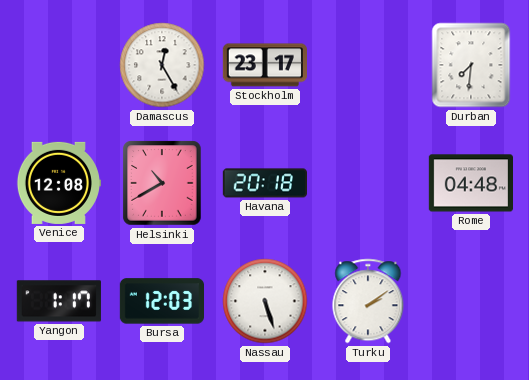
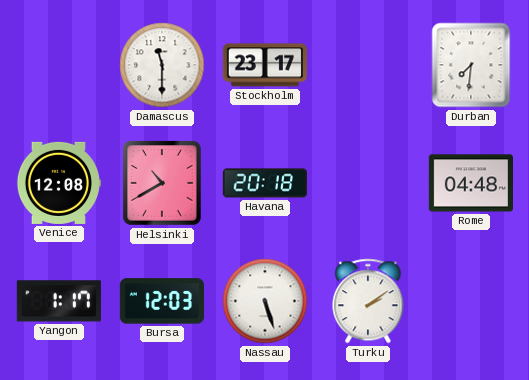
Damascus: 12:25 -> 11:30
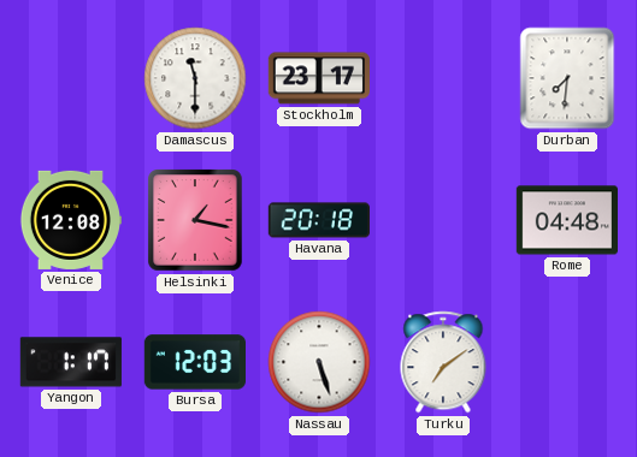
Helsinki: 10:40 -> 1:17
Turku: 2:09 -> 7:09
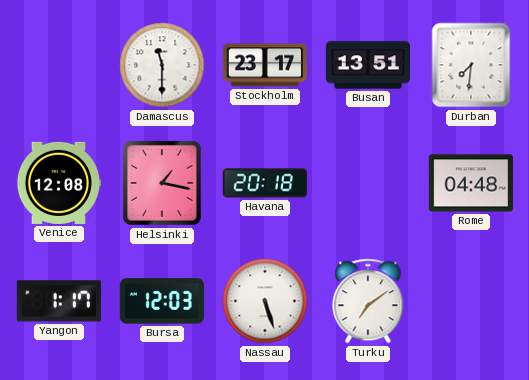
Busan: none -> 13:51
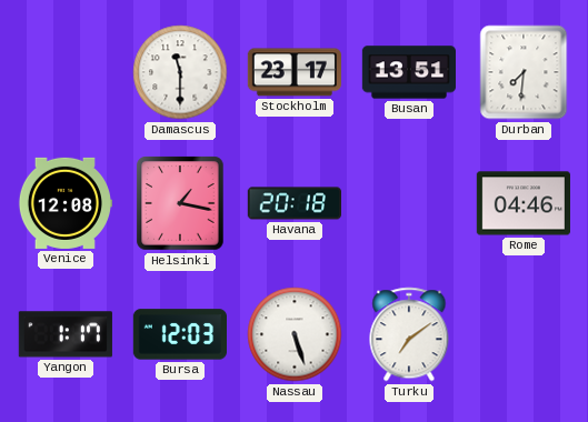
Rome: 04:48 -> 04:46
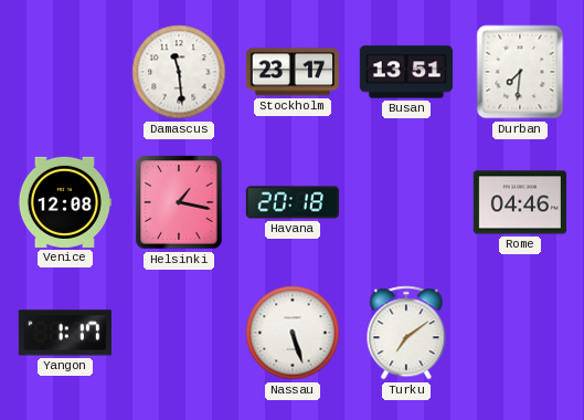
Damascus: 11:30 -> 11:29
Bursa: 12:03 -> none
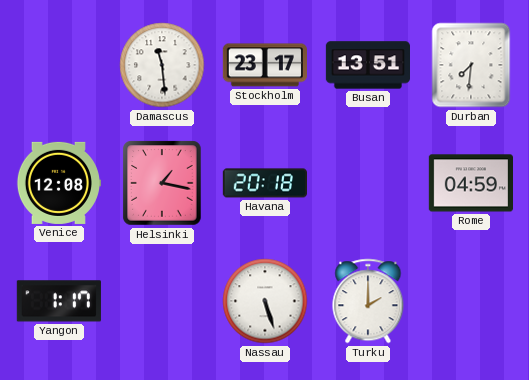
Rome: 04:46 -> 04:59
Turku: 7:09 -> 2:00
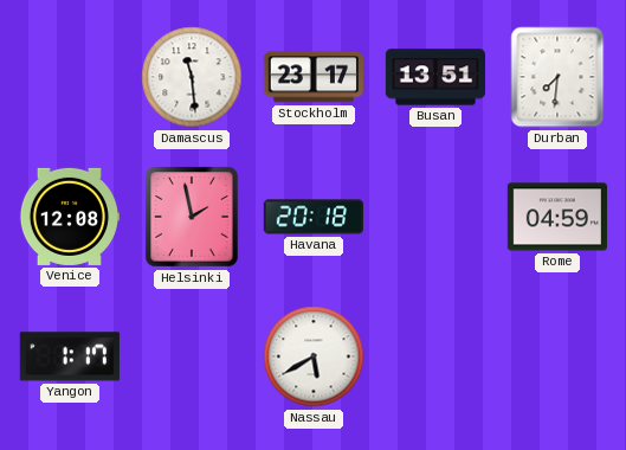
Helsinki: 1:17 -> 1:58
Nassau: 5:27 -> 5:40
Turku: 2:00 -> none
